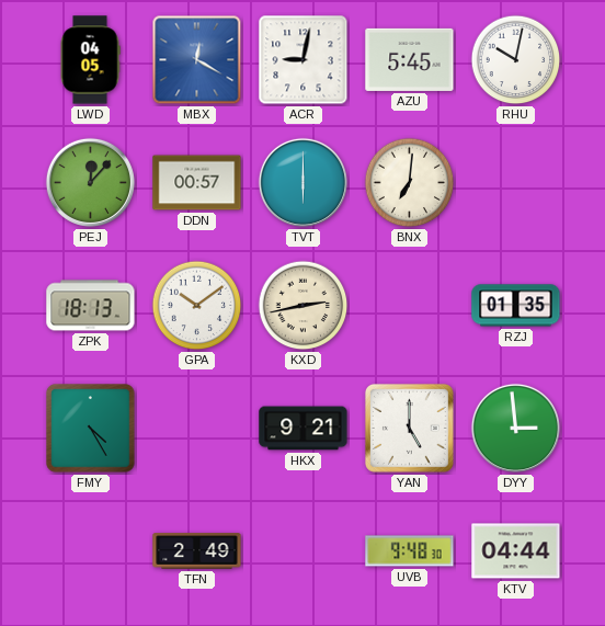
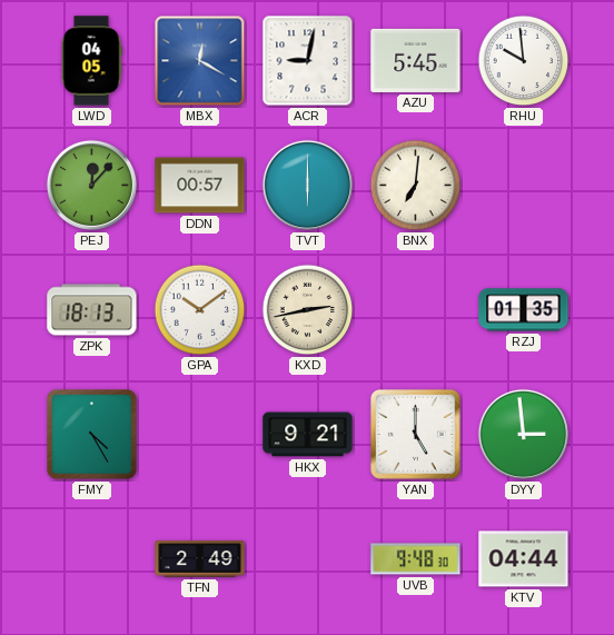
RHU: 10:02 -> 9:59
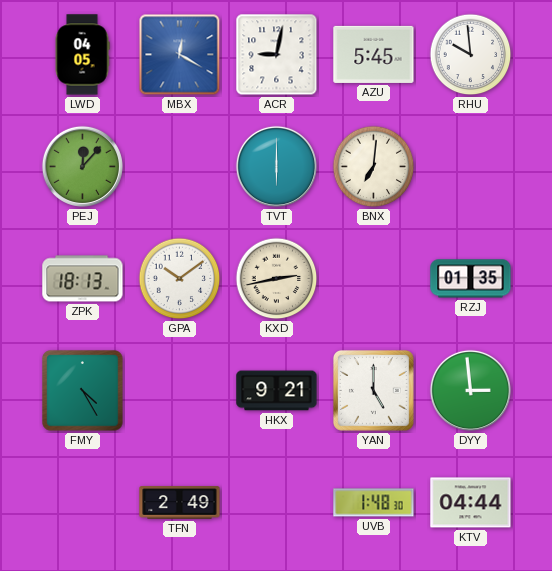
DDN: 00:57 -> none
UVB: 9:48 -> 1:48
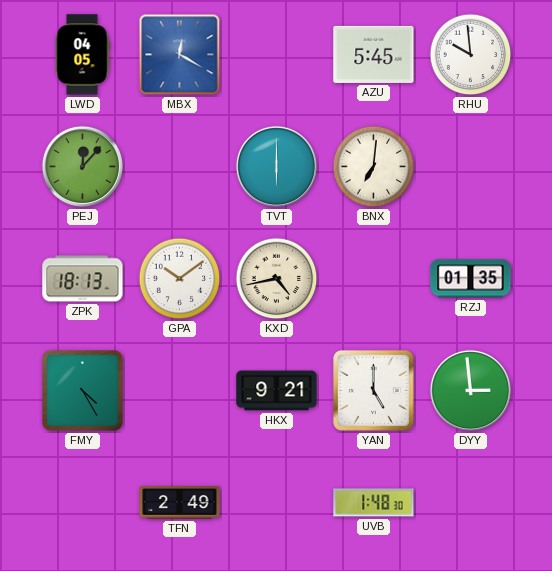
ACR: 9:02 -> none
KXD: 2:43 -> 4:43
KTV: 04:44 -> none
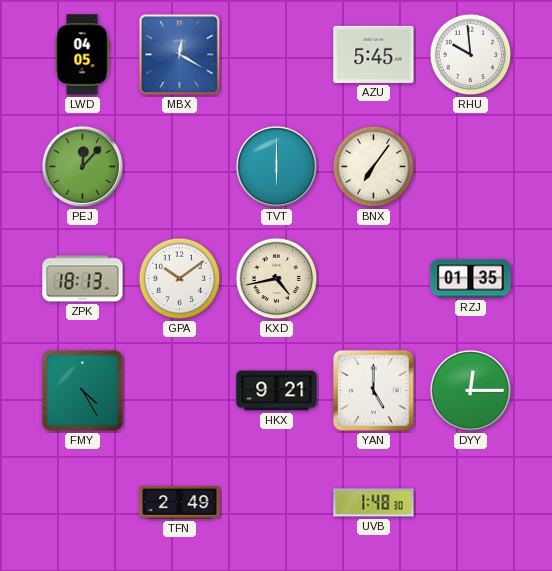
BNX: 7:01 -> 7:06
DYY: 2:59 -> 12:15
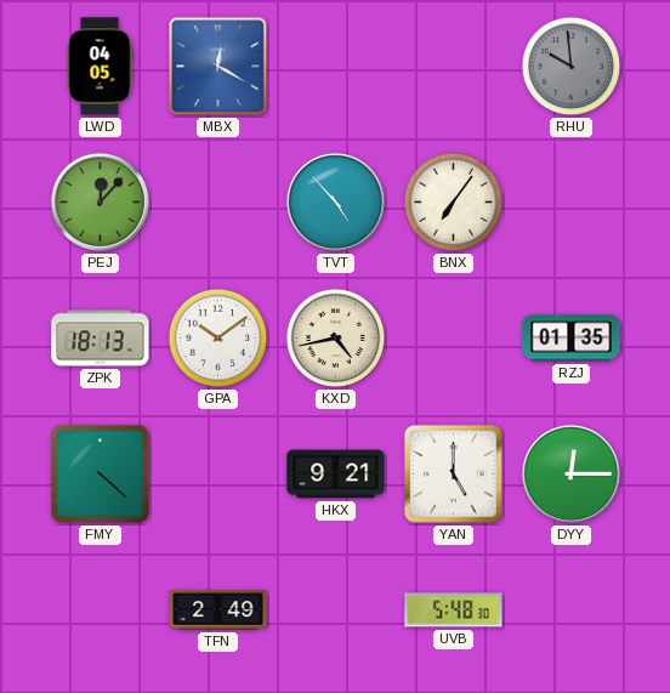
AZU: 5:45 -> none
RHU dial: white -> grey
TVT: 6:00 -> 4:53
FMY: 4:25 -> 4:22
UVB: 1:48 -> 5:48
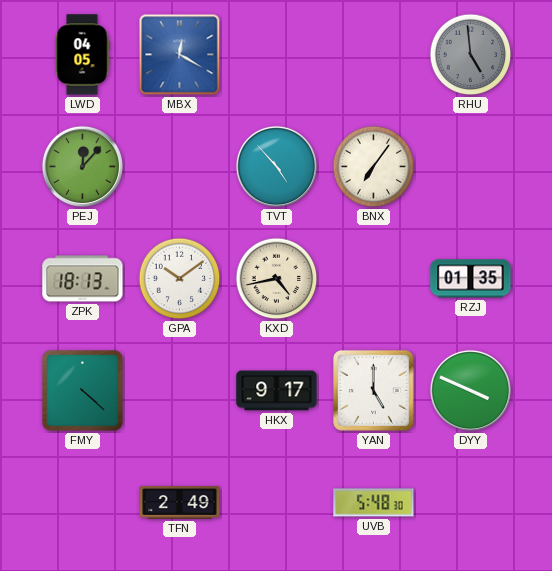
RHU: 9:59 -> 4:59
HKX: 9:21 -> 9:17
DYY: 12:15 -> 3:49
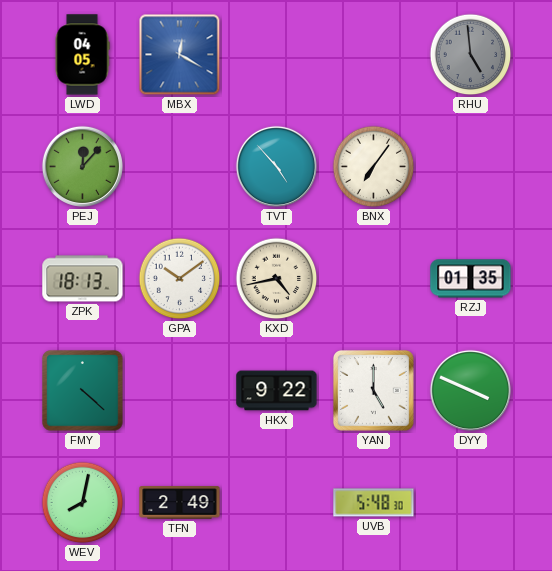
HKX: 9:17 -> 9:22
WEV: none -> 8:02
